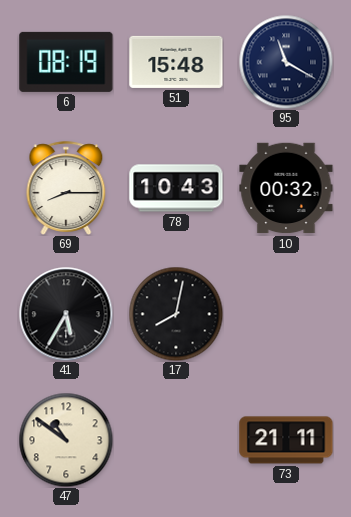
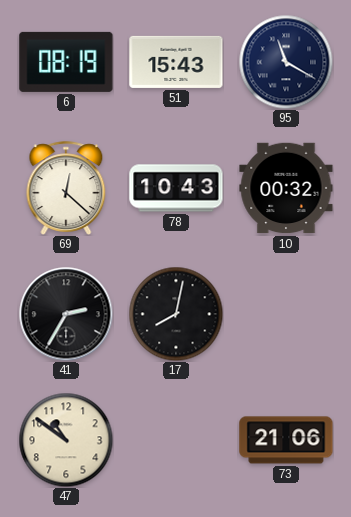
51: 15:48 -> 15:43
69: 8:15 -> 12:22
41: 5:35 -> 2:35
73: 21:11 -> 21:06
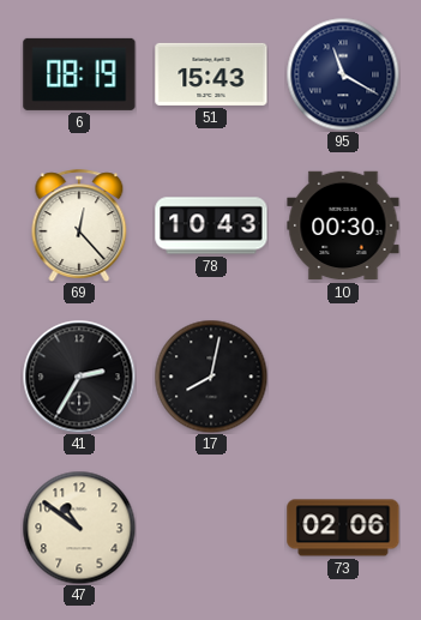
69: 12:22 -> 12:23
10: 00:32 -> 00:30
73: 21:06 -> 02:06
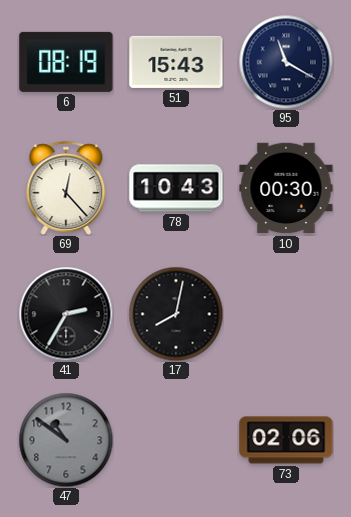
47 dial: cream -> grey
